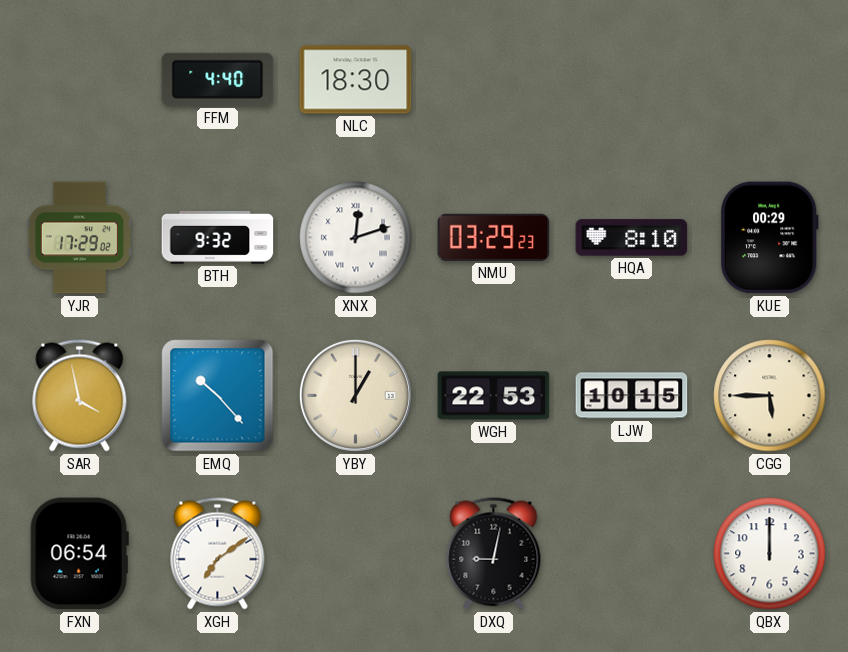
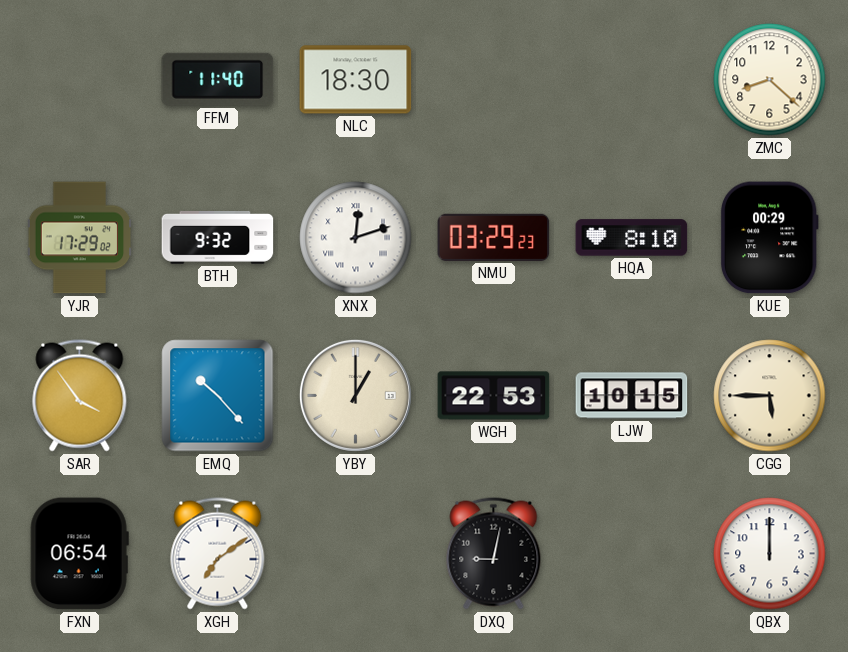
FFM: 4:40 -> 11:40
ZMC: none -> 8:22
SAR: 3:58 -> 3:54
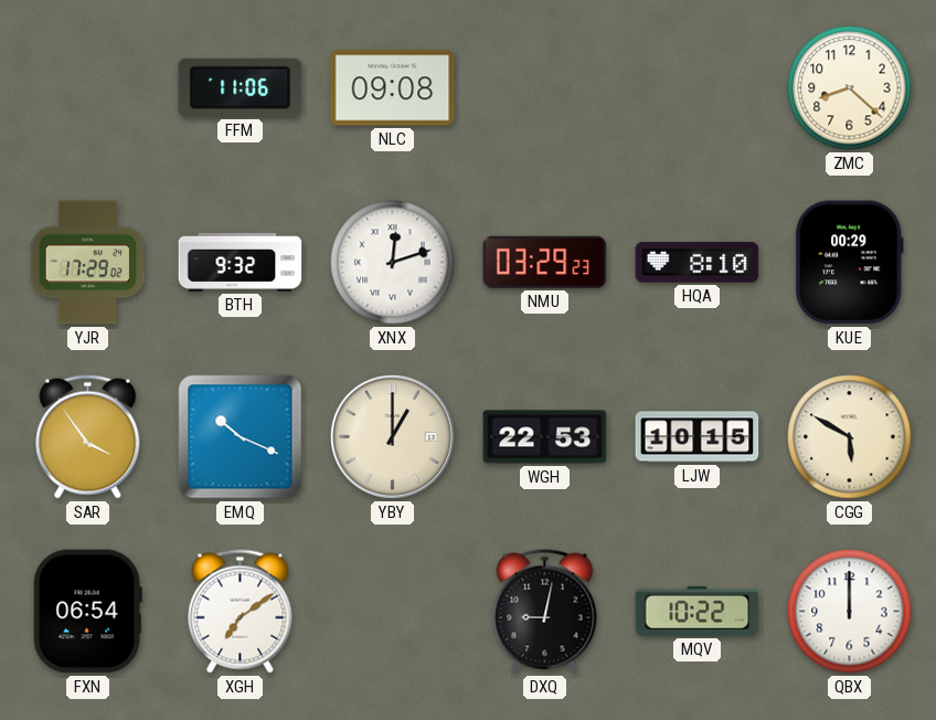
FFM: 11:40 -> 11:06
NLC: 18:30 -> 09:08
EMQ: 10:23 -> 10:19
CGG: 5:45 -> 5:50
MQV: none -> 10:22
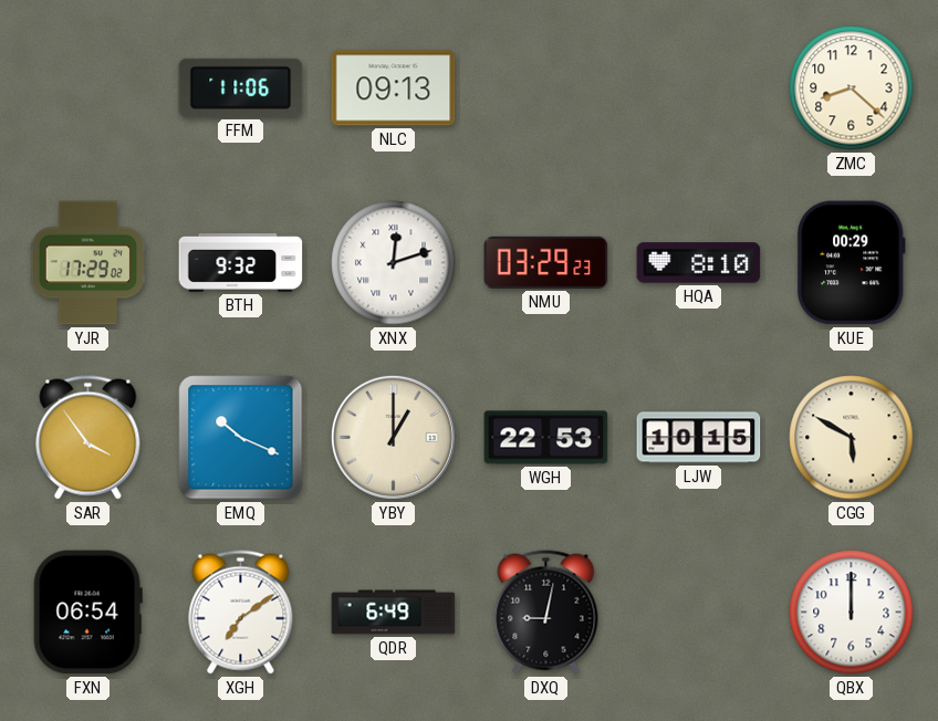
NLC: 09:08 -> 09:13
QDR: none -> 6:49
MQV: 10:22 -> none
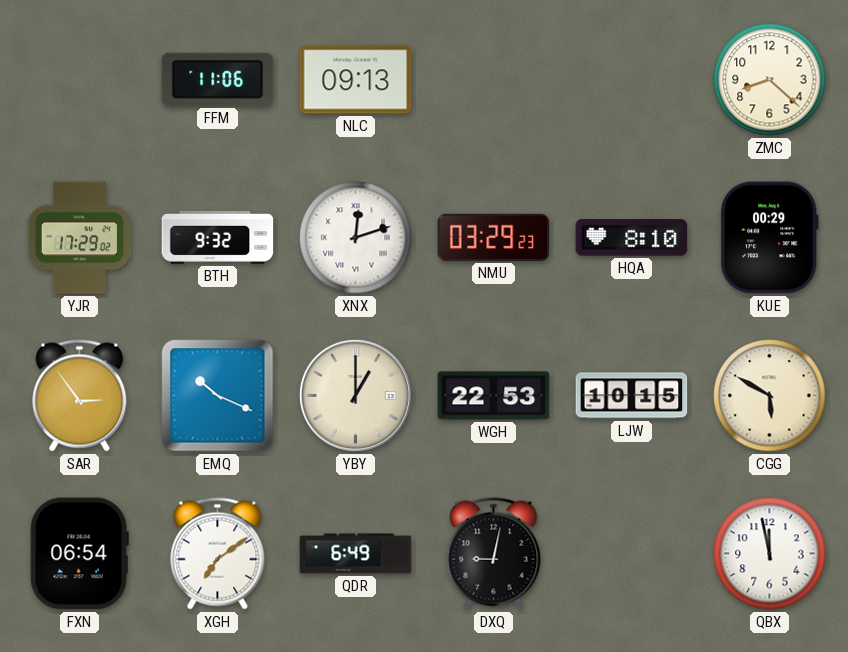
SAR: 3:54 -> 2:54
QBX: 12:00 -> 11:58
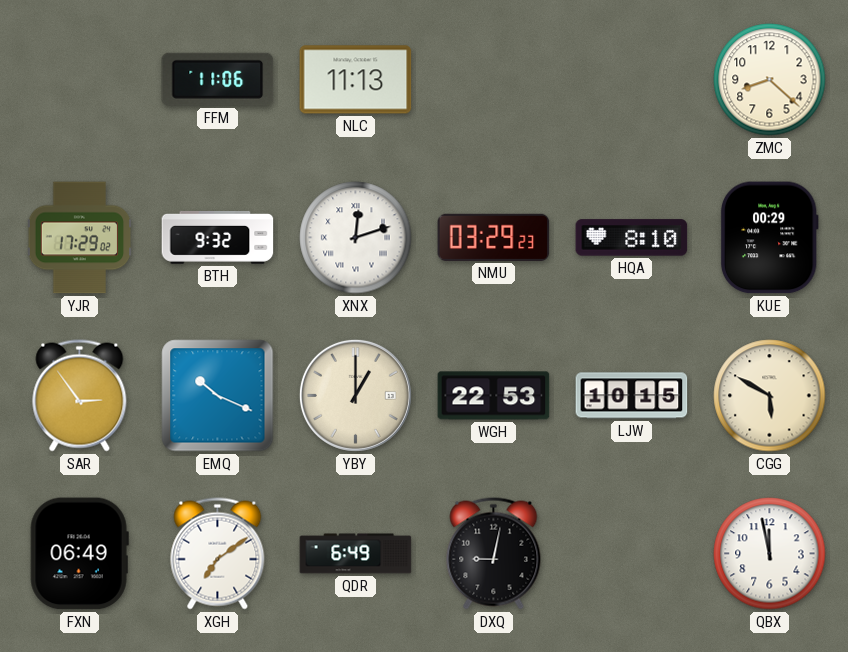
NLC: 09:13 -> 11:13
FXN: 06:54 -> 06:49
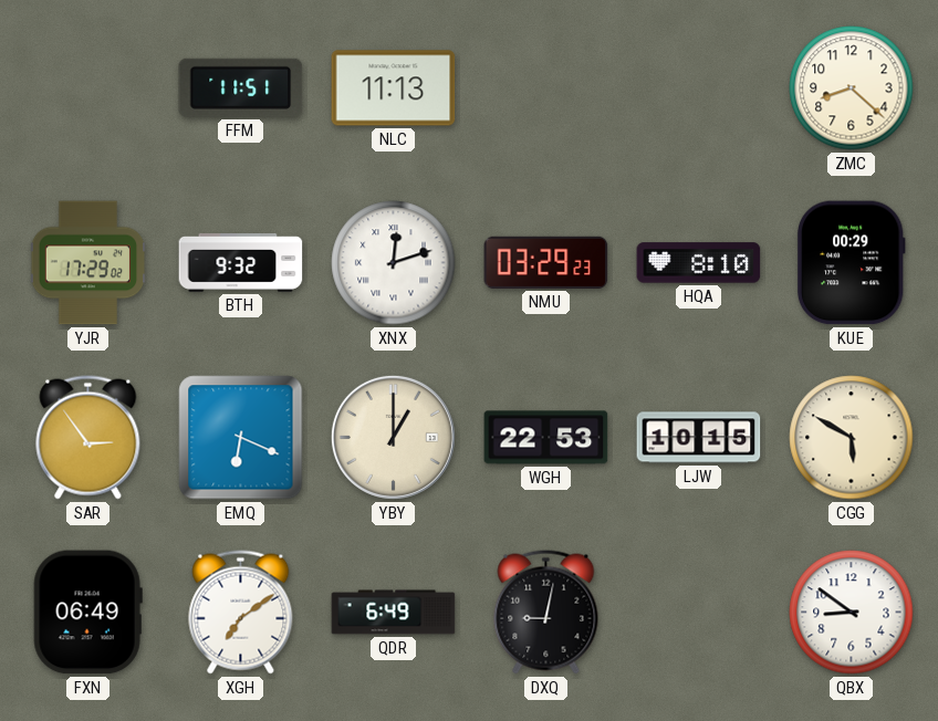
FFM: 11:06 -> 11:51
EMQ: 10:19 -> 6:19
QBX: 11:58 -> 8:51
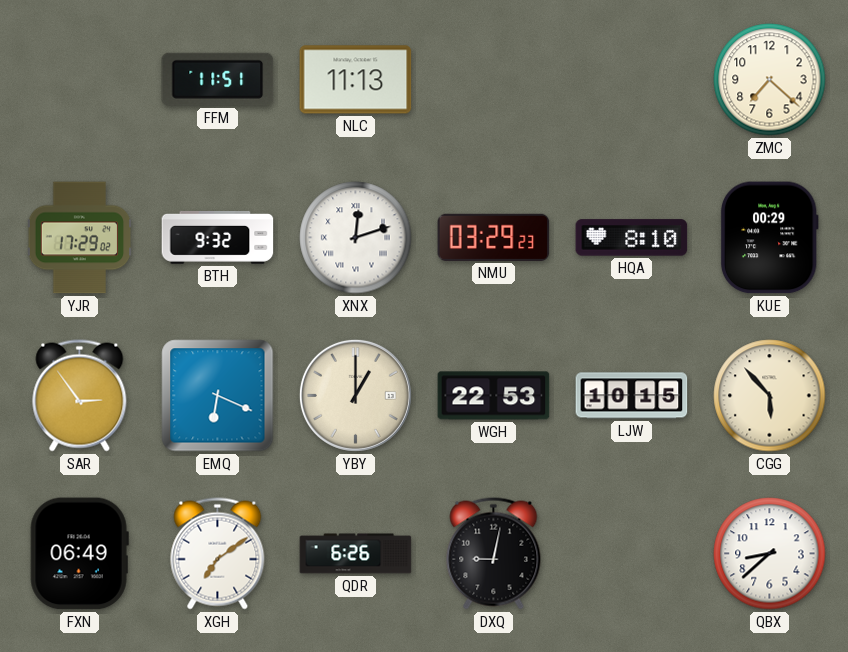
ZMC: 8:22 -> 7:22
CGG: 5:50 -> 5:53
QDR: 6:49 -> 6:26
QBX: 8:51 -> 8:38
